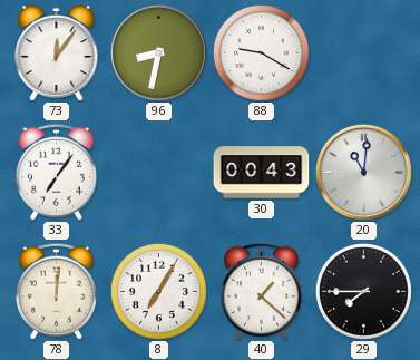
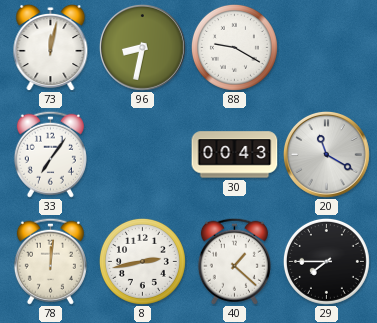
73: 12:06 -> 12:02
20: 11:01 -> 11:20
8: 7:05 -> 2:43
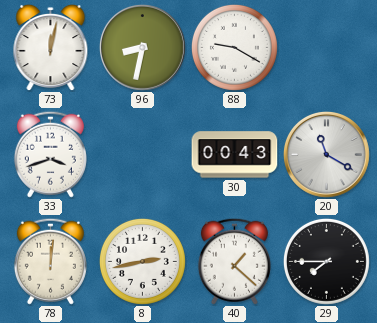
33: 7:06 -> 3:42
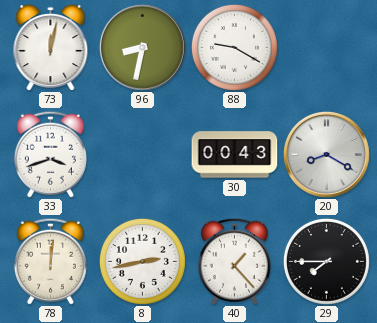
20: 11:20 -> 8:20
40: 1:22 -> 1:23
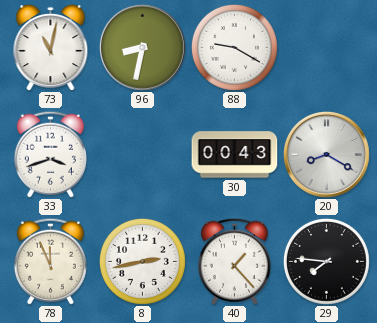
73: 12:02 -> 11:02
78: 12:01 -> 11:56
29: 7:45 -> 7:46
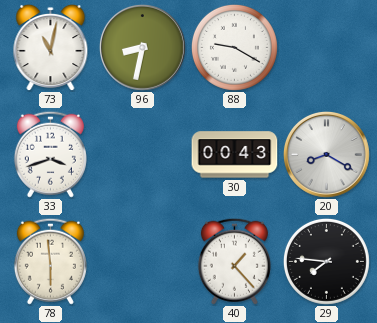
78: 11:56 -> 5:59
8: 2:43 -> none
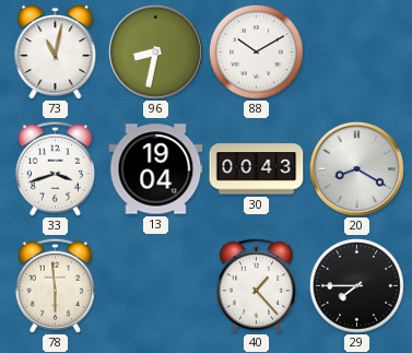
88: 9:20 -> 10:10
13: none -> 19:04
29: 7:46 -> 7:45
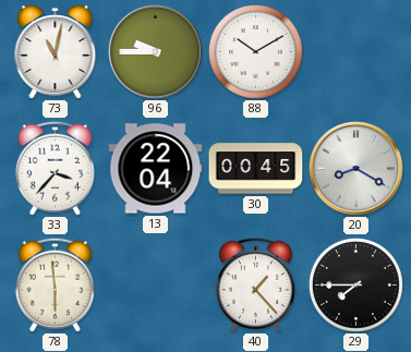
96: 8:32 -> 9:45
33: 3:42 -> 3:37
13: 19:04 -> 22:04
30: 00:43 -> 00:45
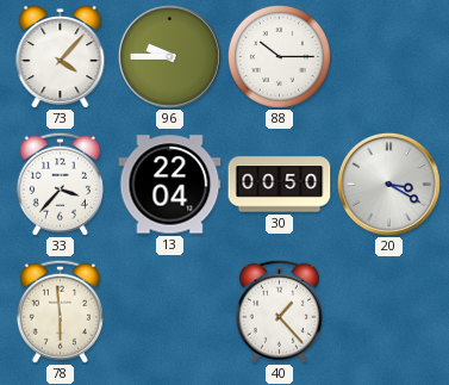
73: 11:02 -> 4:07
88: 10:10 -> 10:15
30: 00:45 -> 00:50
20: 8:20 -> 3:20
29: 7:45 -> none
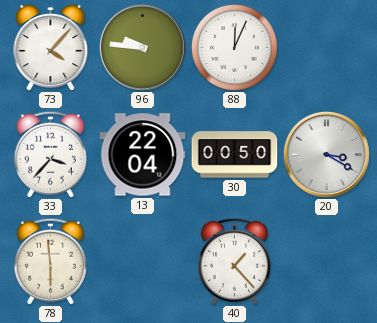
96: 9:45 -> 9:46
88: 10:15 -> 12:04
